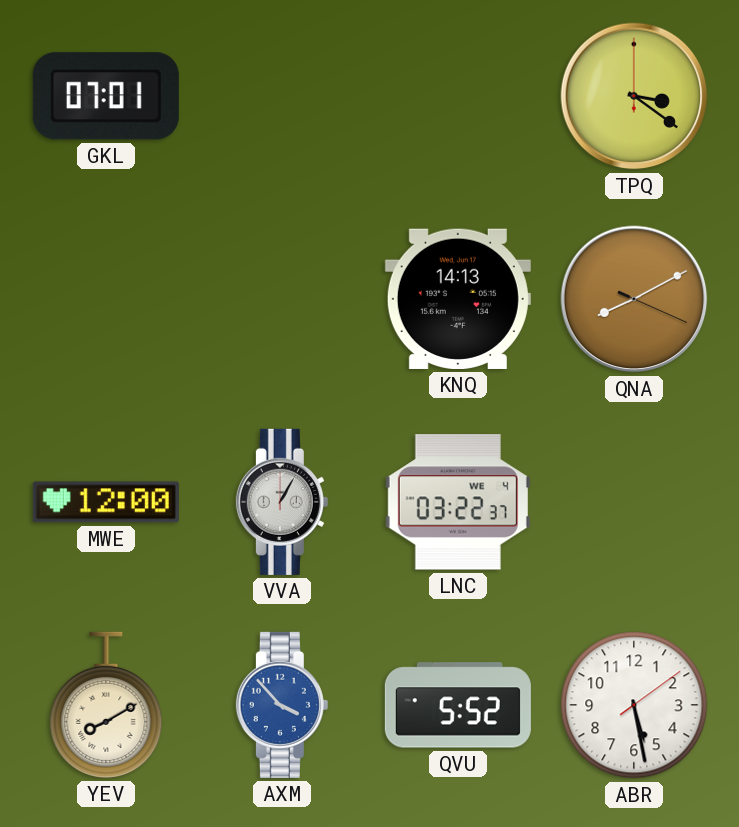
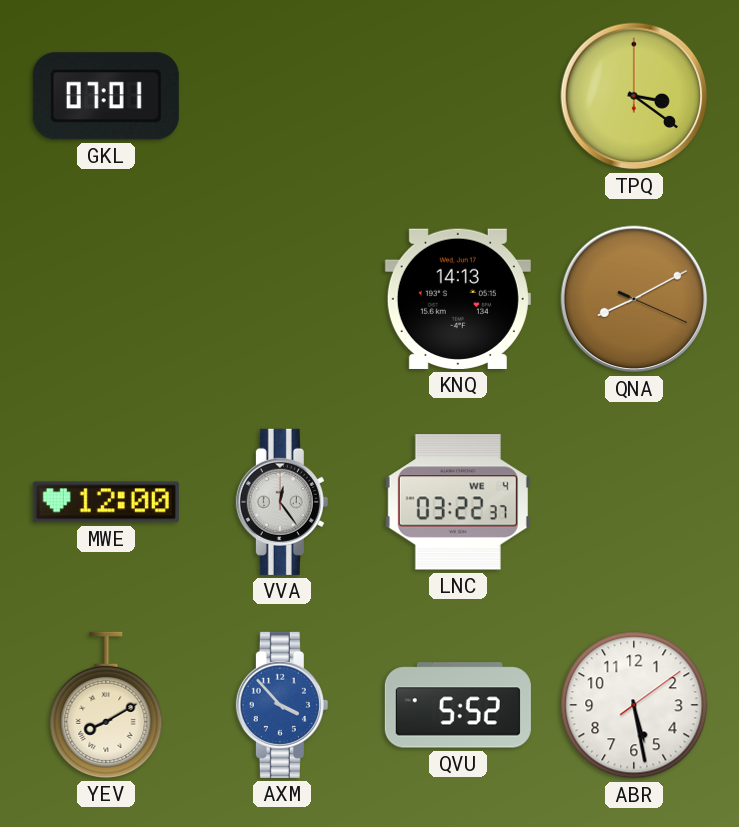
VVA: 1:05 -> 12:24
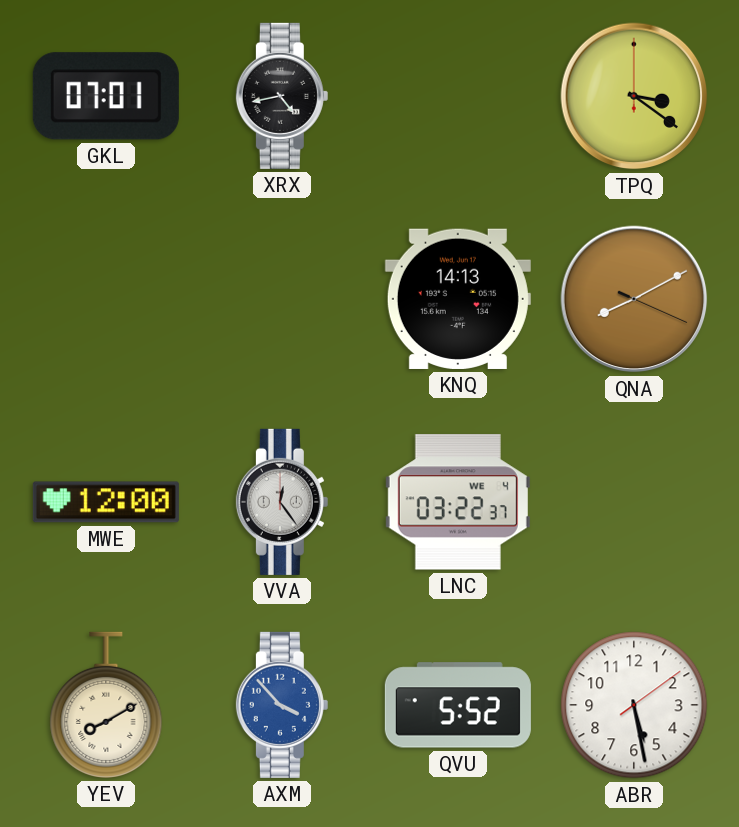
XRX: none -> 4:43
